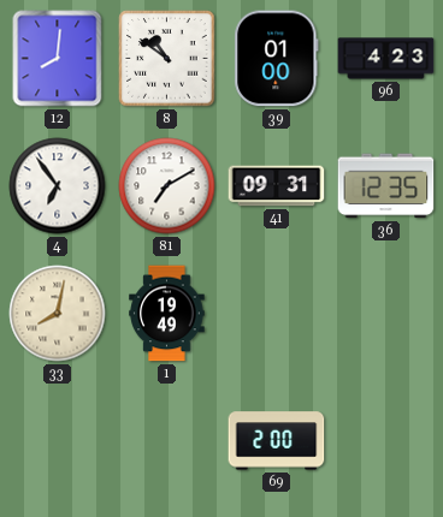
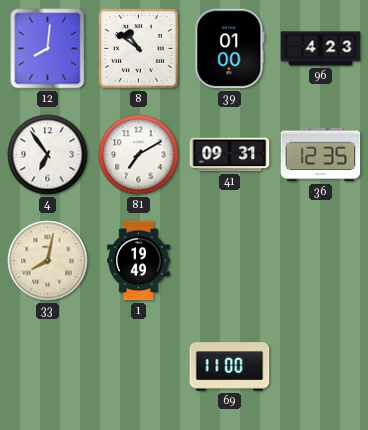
69: 2:00 -> 11:00
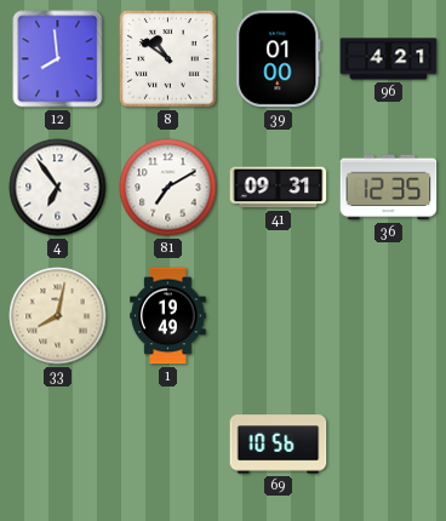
12: 8:01 -> 7:59
96: 4:23 -> 4:21
69: 11:00 -> 10:56
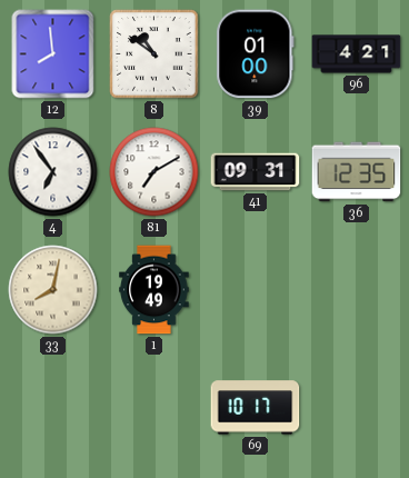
69: 10:56 -> 10:17
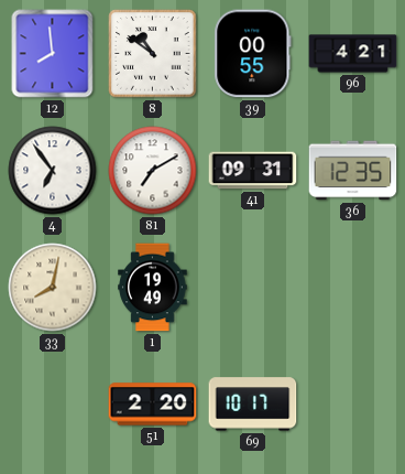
39: 01:00 -> 00:55
51: none -> 2:20
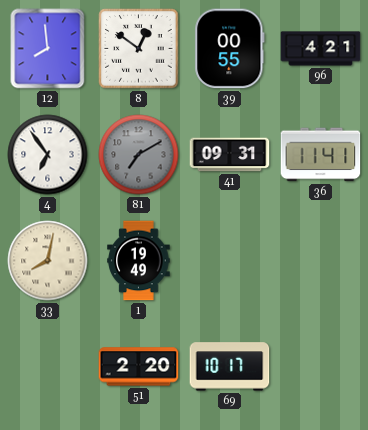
8: 10:51 -> 12:51
81 dial: white -> grey
36: 12:35 -> 11:41
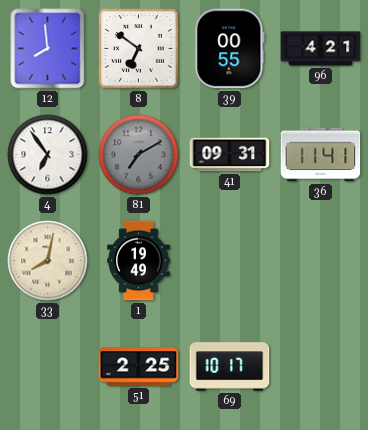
8: 12:51 -> 6:51
51: 2:20 -> 2:25
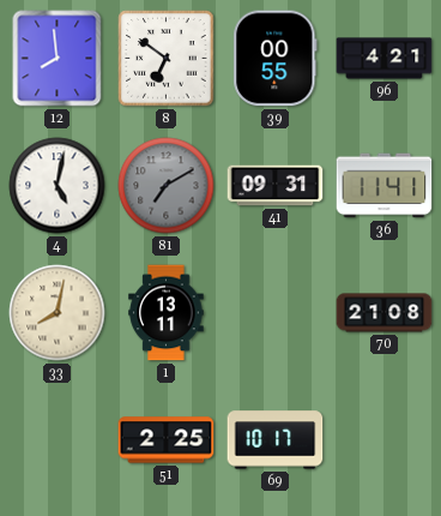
4: 6:54 -> 5:02
1: 19:49 -> 13:11
70: none -> 21:08
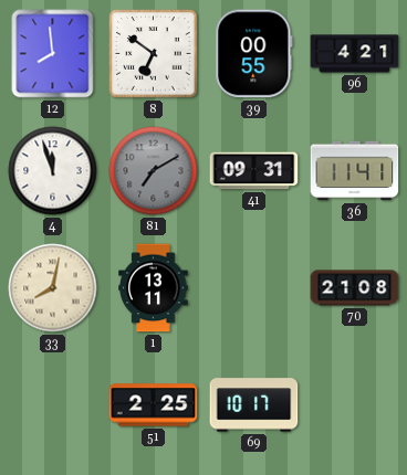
4: 5:02 -> 11:57
